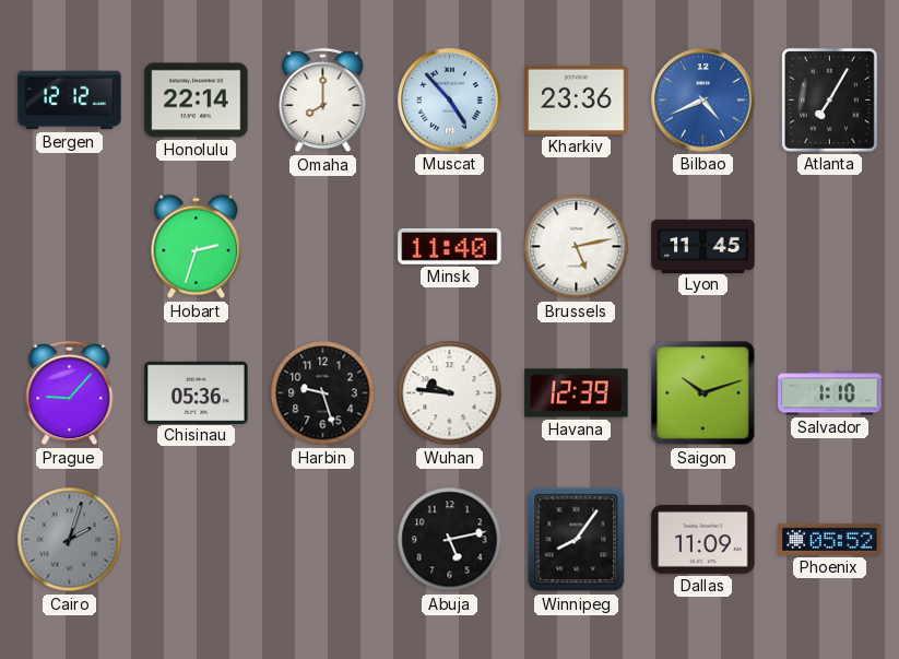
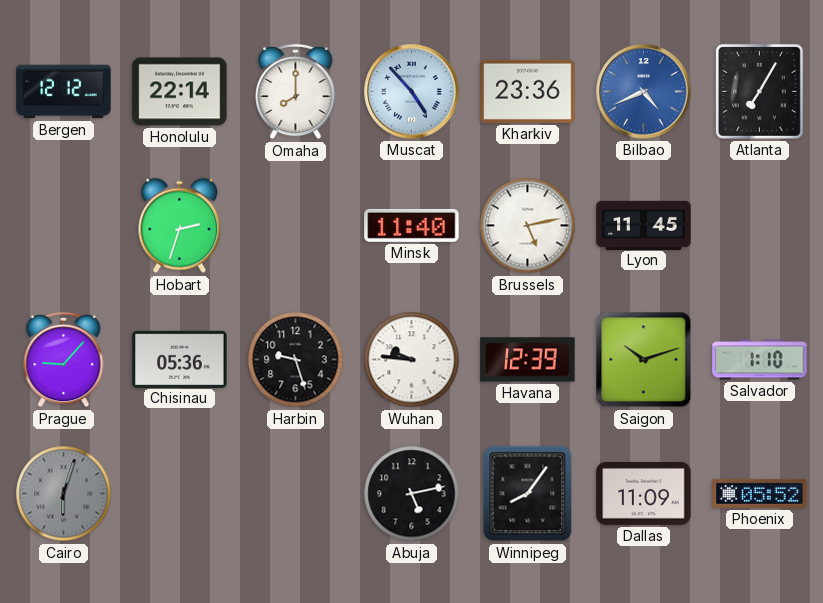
Cairo: 2:03 -> 6:03
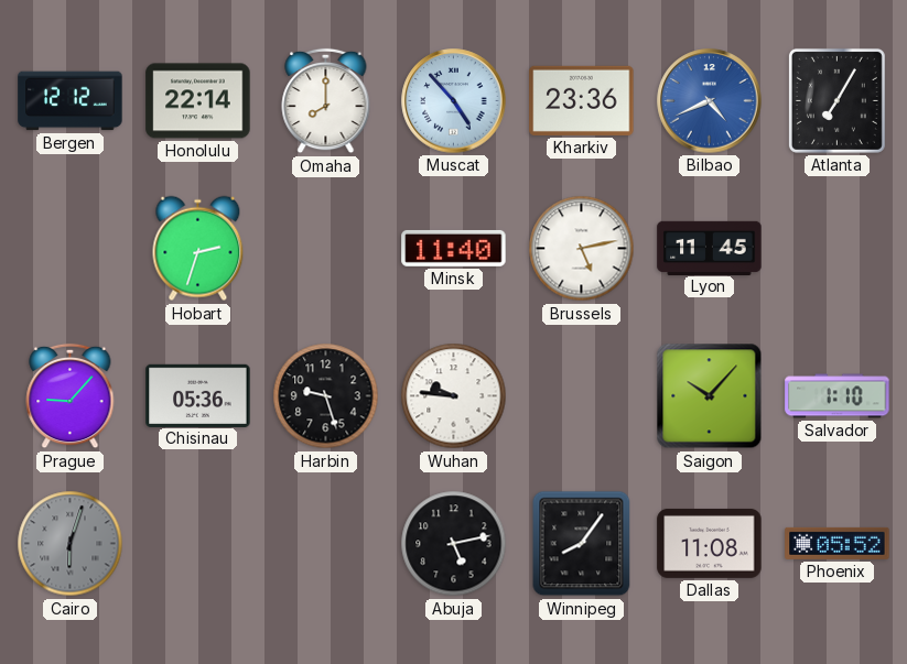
Havana: 12:39 -> none
Saigon: 10:12 -> 10:07
Dallas: 11:09 -> 11:08
